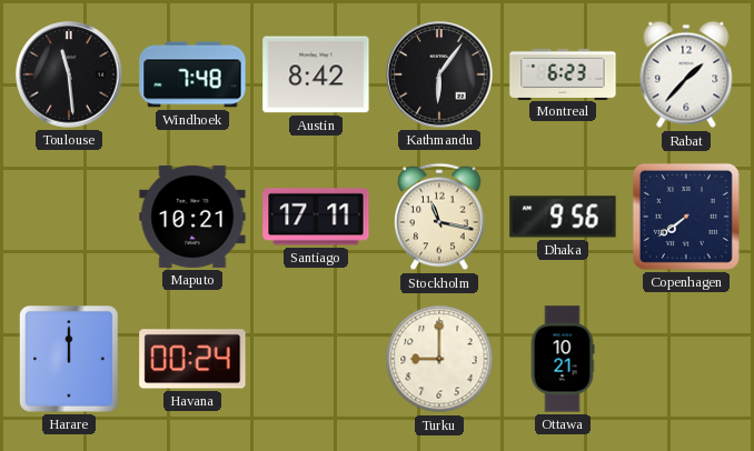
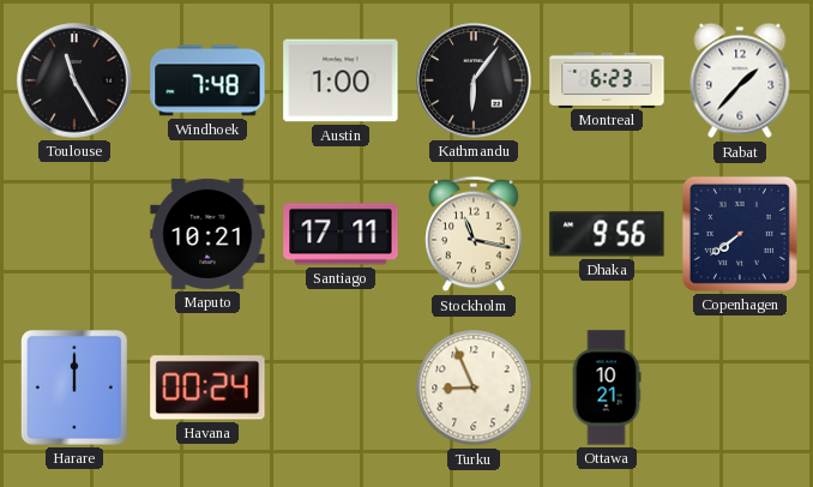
Toulouse: 11:29 -> 11:25
Austin: 8:42 -> 1:00
Turku: 9:00 -> 8:56
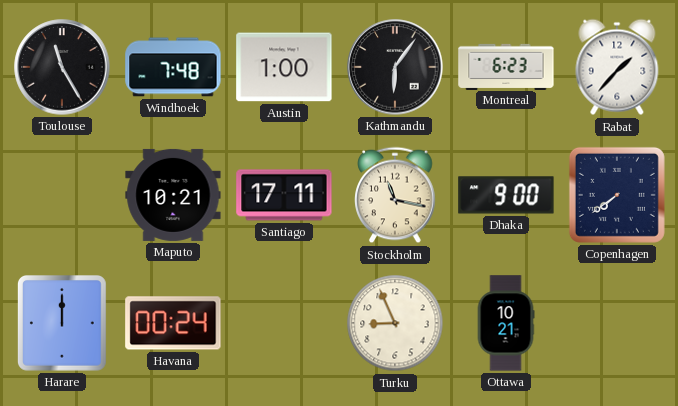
Dhaka: 9:56 -> 9:00
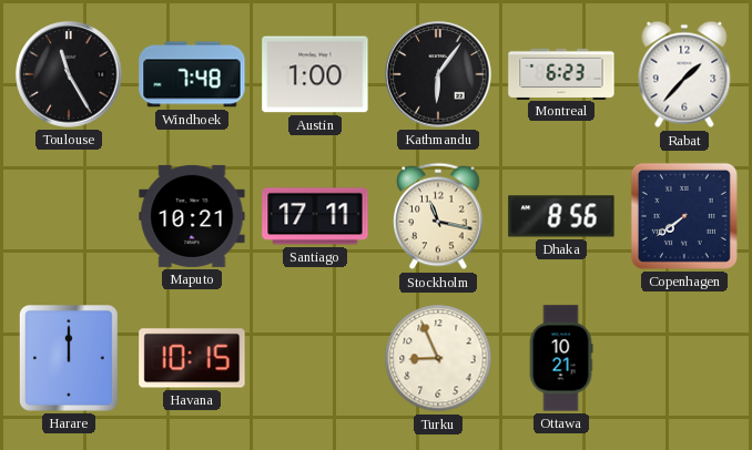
Dhaka: 9:00 -> 8:56
Havana: 00:24 -> 10:15
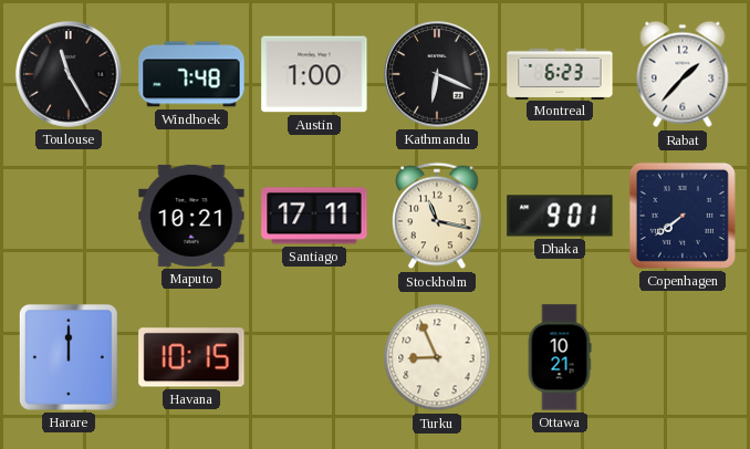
Kathmandu: 6:06 -> 6:19
Dhaka: 8:56 -> 9:01
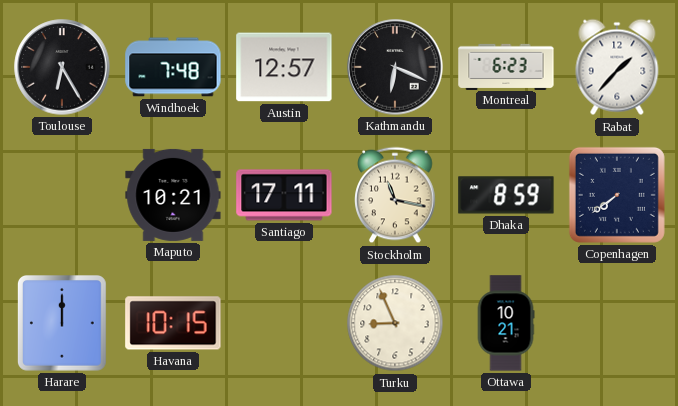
Toulouse: 11:25 -> 6:25
Austin: 1:00 -> 12:57
Dhaka: 9:01 -> 8:59
